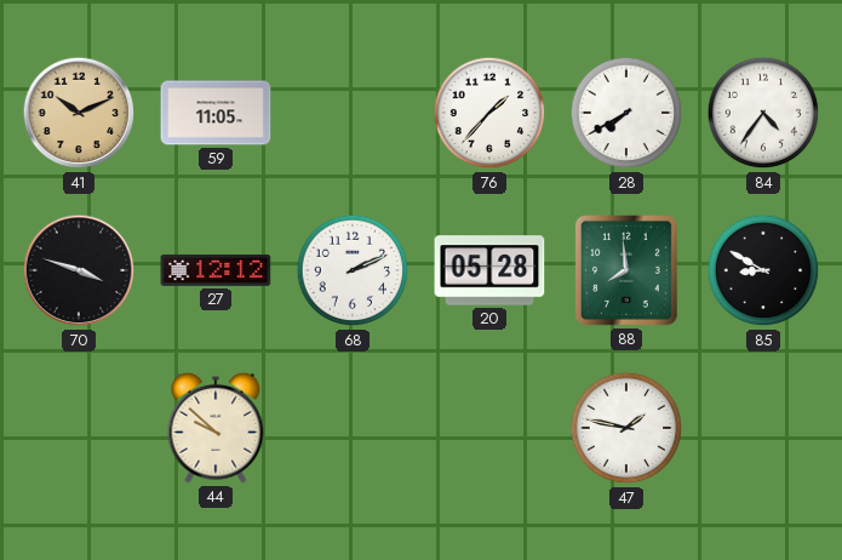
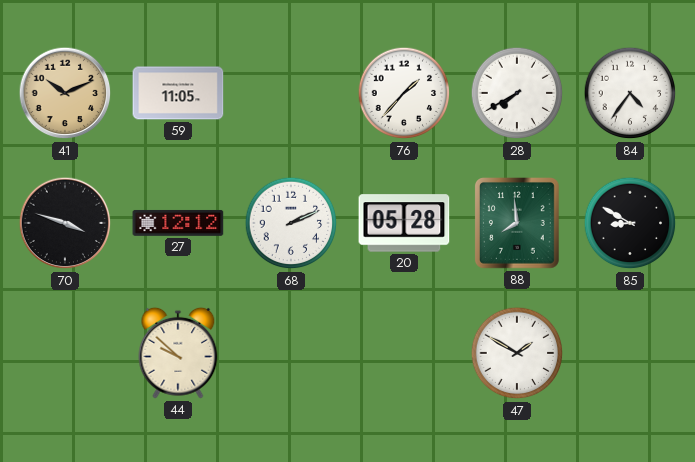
47: 1:47 -> 1:50
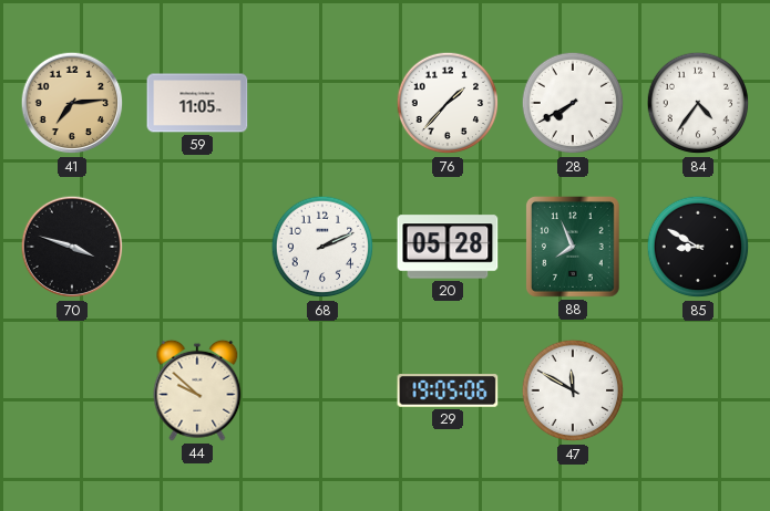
41: 10:11 -> 7:14
27: 12:12 -> none
88: 7:59 -> 7:56
29: none -> 19:05
47: 1:50 -> 11:50
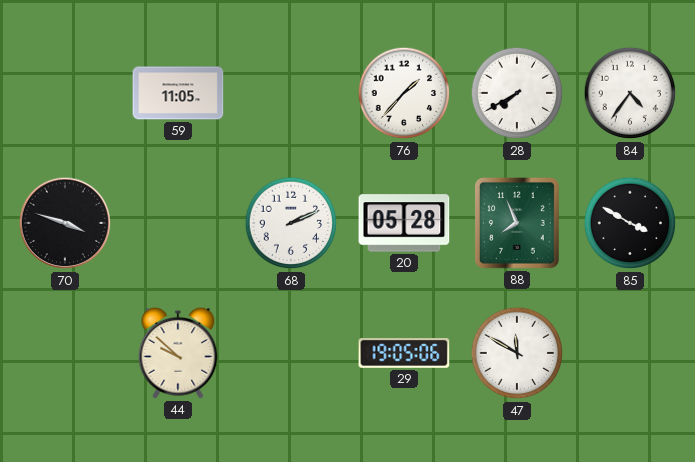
41: 7:14 -> none
85: 8:50 -> 3:50
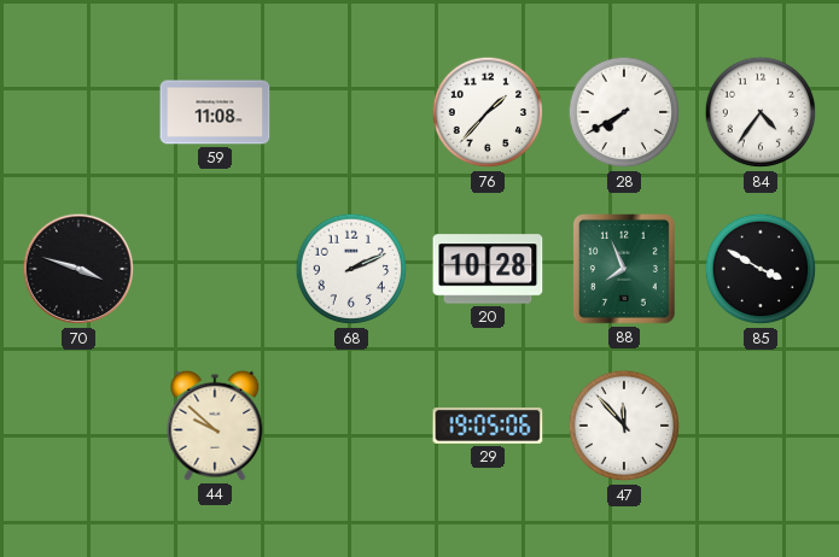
59: 11:05 -> 11:08
20: 05:28 -> 10:28
47: 11:50 -> 11:53
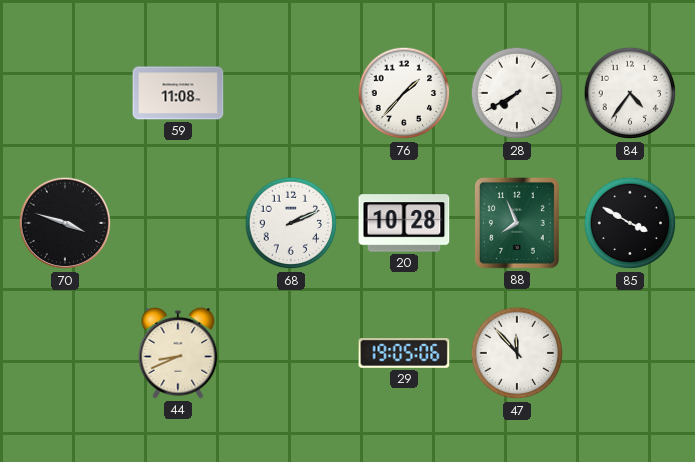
44: 9:52 -> 8:41
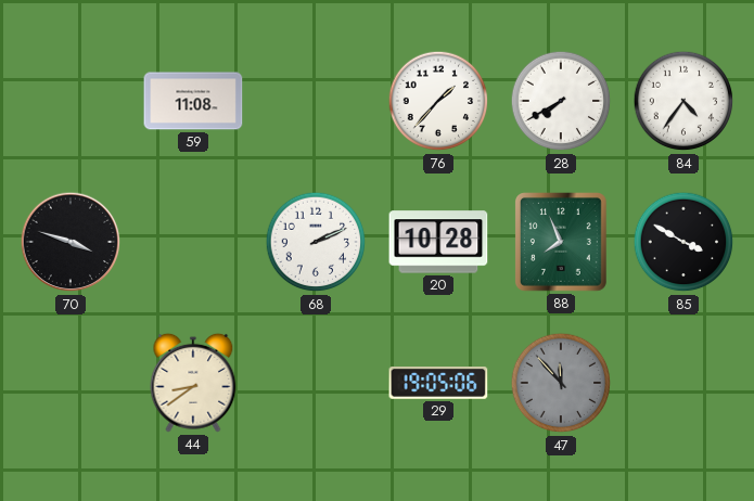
44: 8:41 -> 8:39
47 dial: white -> grey
